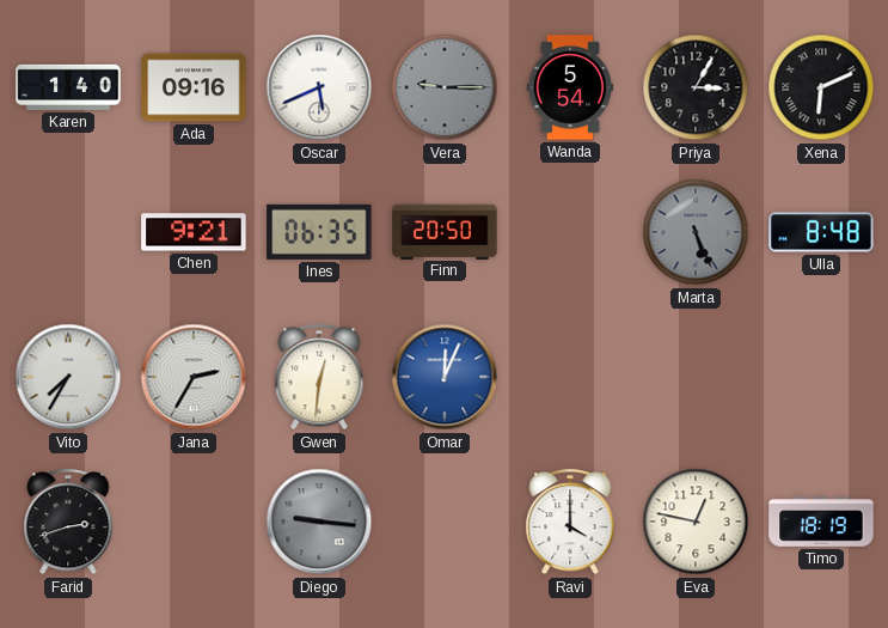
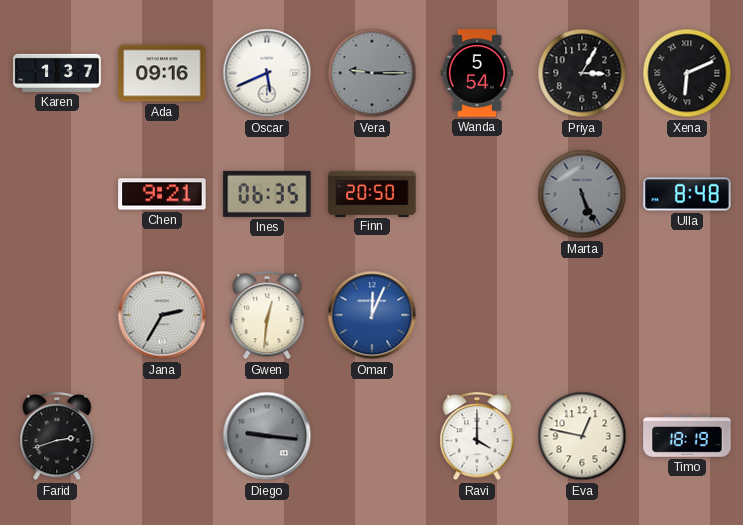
Karen: 1:40 -> 1:37
Vito: 7:35 -> none
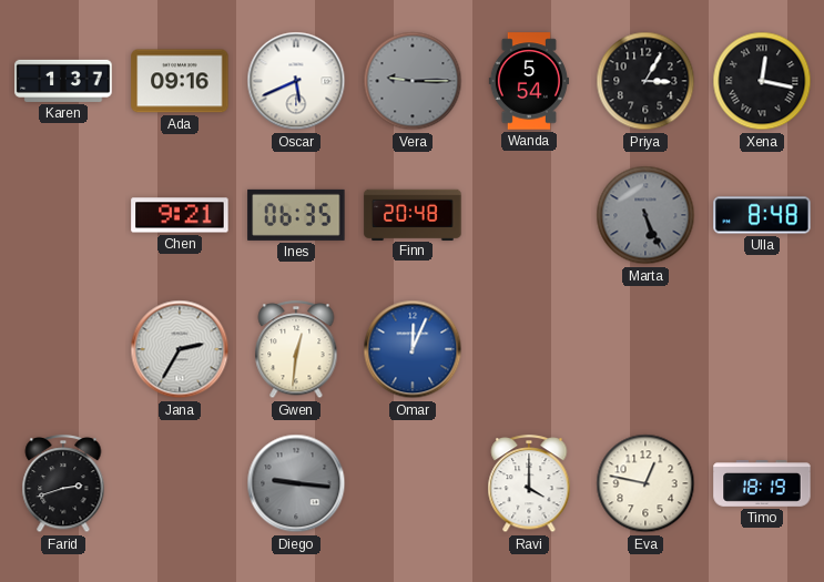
Xena: 6:11 -> 12:17
Finn: 20:50 -> 20:48
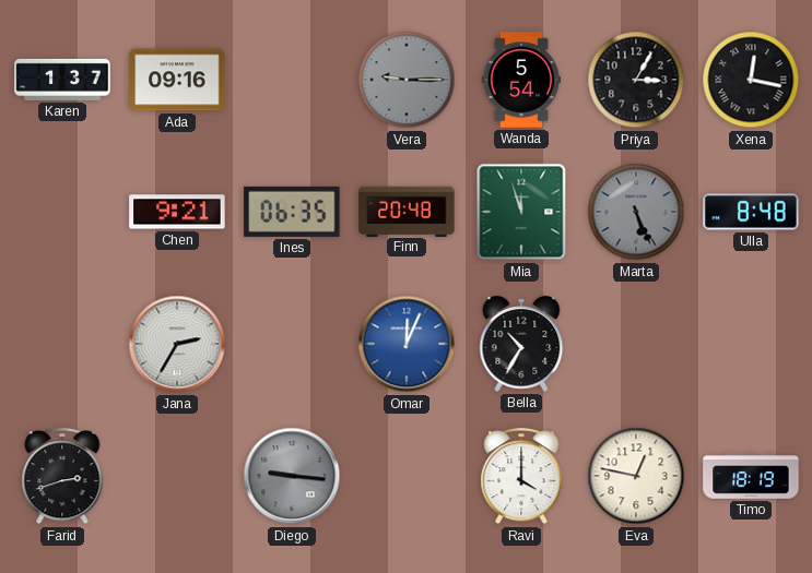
Oscar: 5:41 -> none
Mia: none -> 11:57
Gwen: 12:31 -> none
Bella: none -> 10:35
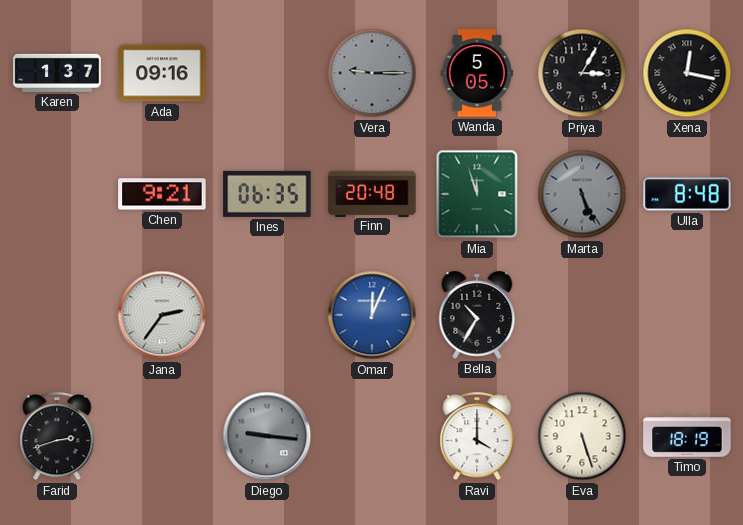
Wanda: 5:54 -> 5:05
Jana: 2:35 -> 2:36
Eva: 12:47 -> 5:27
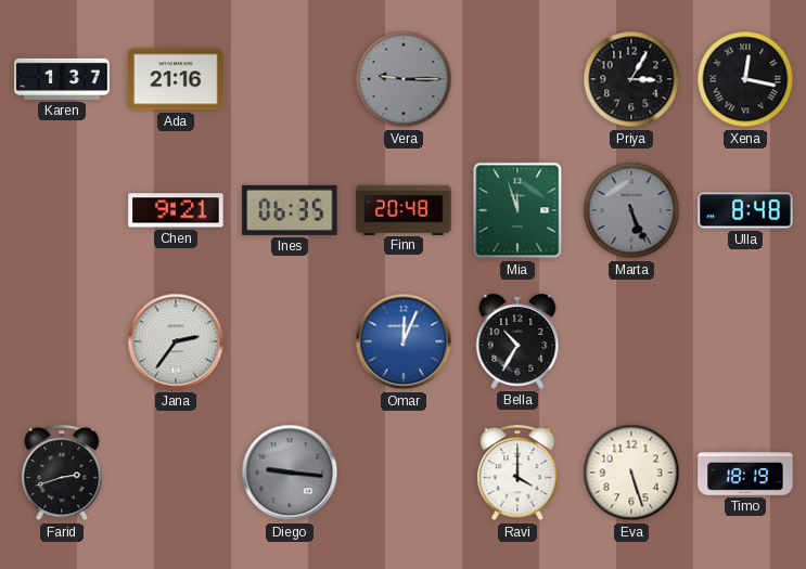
Ada: 09:16 -> 21:16
Wanda: 5:05 -> none
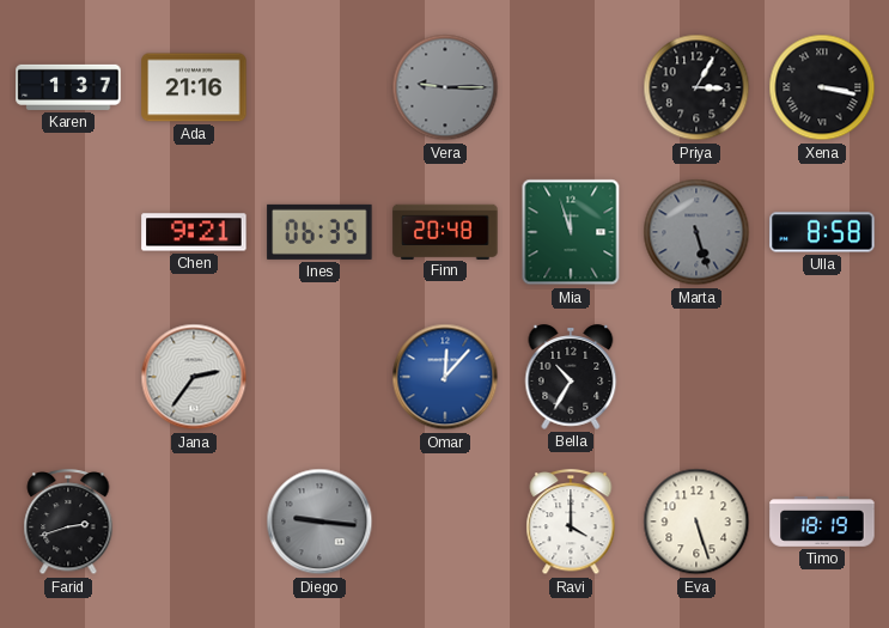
Xena: 12:17 -> 3:17
Marta: 5:26 -> 5:27
Ulla: 8:48 -> 8:58
Omar: 12:04 -> 12:07
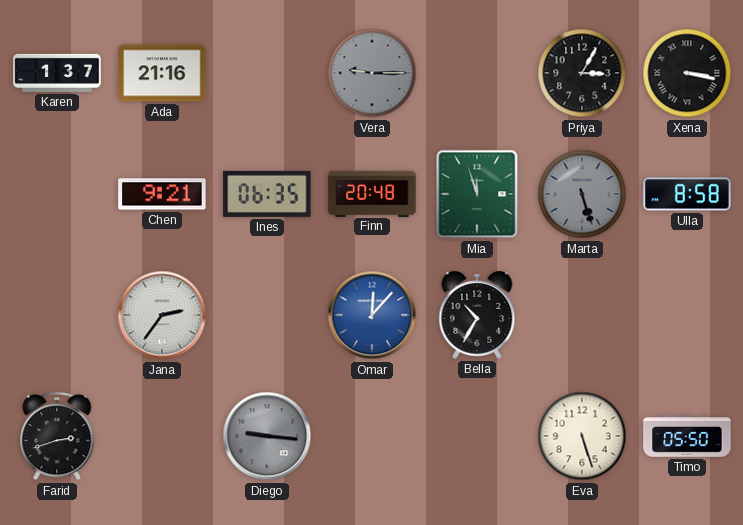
Ravi: 4:00 -> none
Timo: 18:19 -> 05:50
